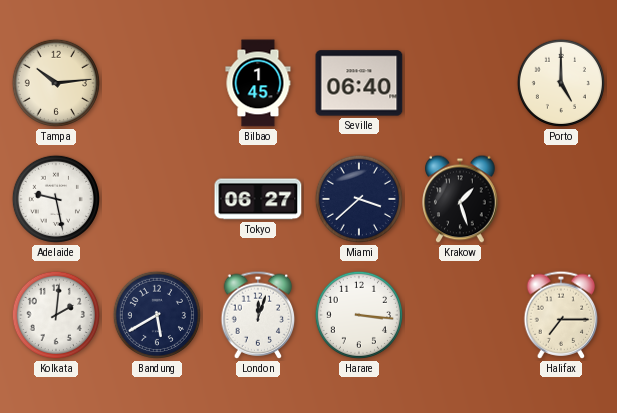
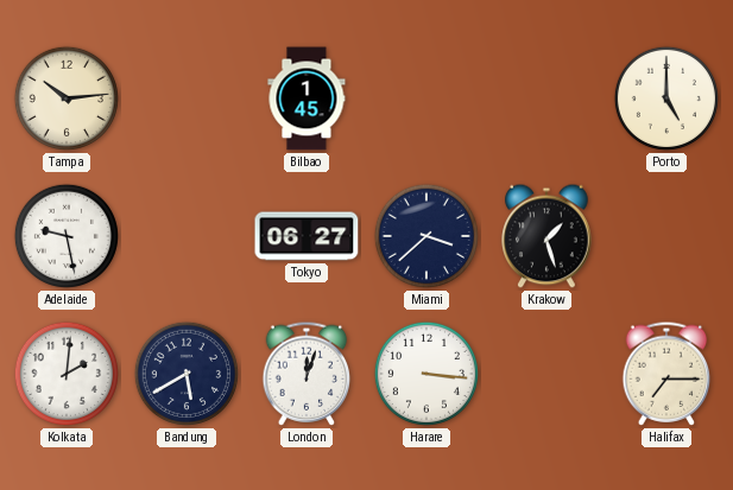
Seville: 06:40 -> none
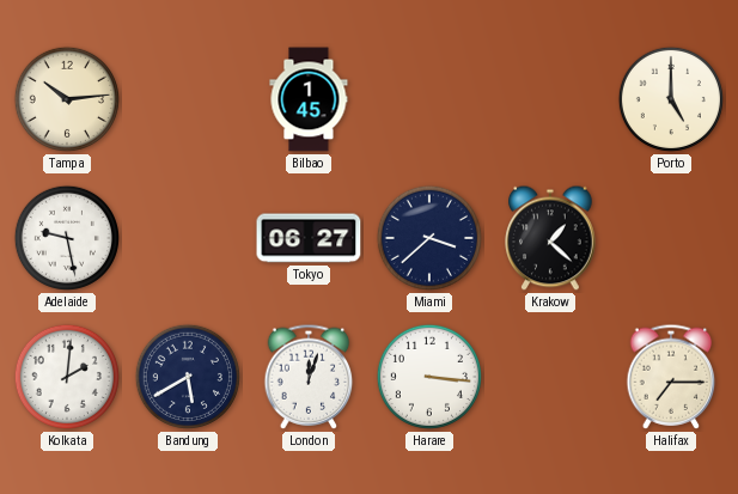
Krakow: 1:27 -> 1:22
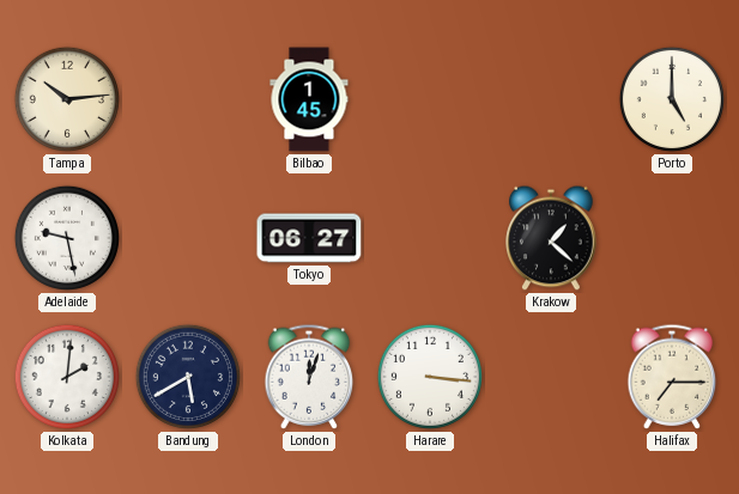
Miami: 3:38 -> none
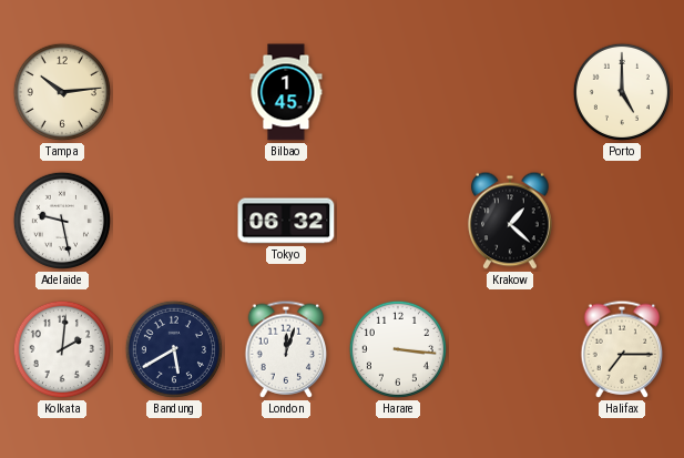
Tokyo: 06:27 -> 06:32
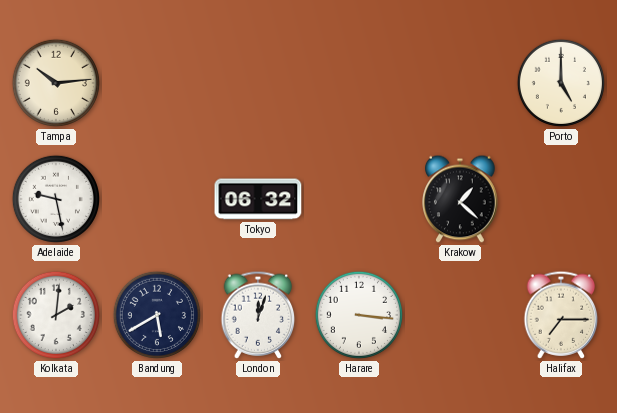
Bilbao: 1:45 -> none
